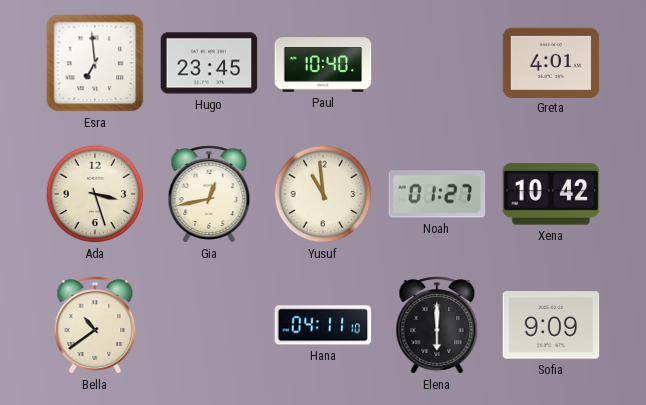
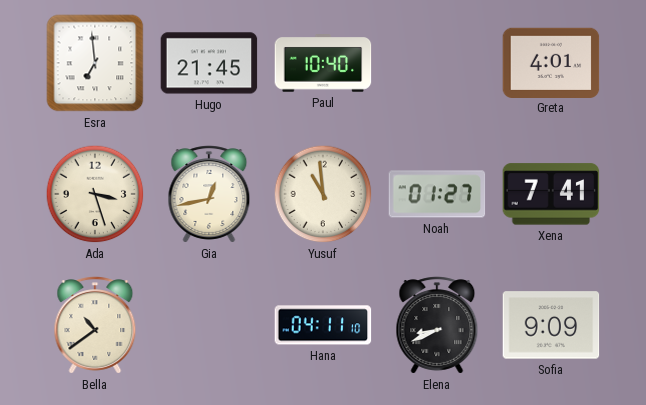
Hugo: 23:45 -> 21:45
Xena: 10:42 -> 7:41
Elena: 6:00 -> 8:41
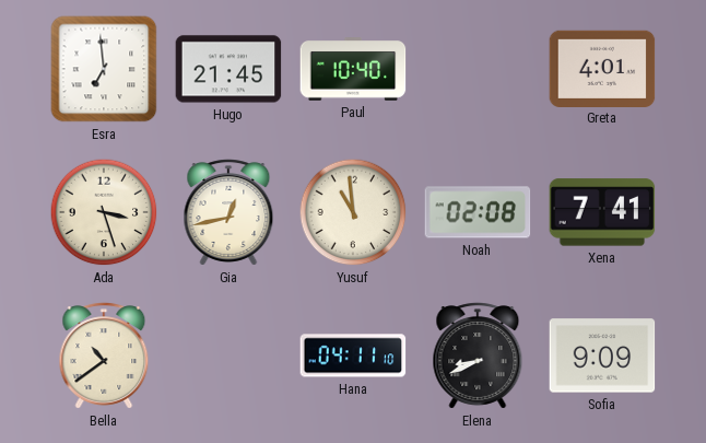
Noah: 01:27 -> 02:08
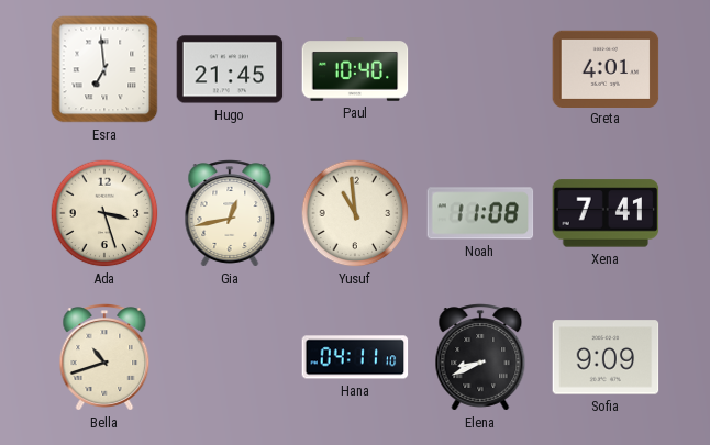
Noah: 02:08 -> 11:08
Bella: 10:39 -> 10:42
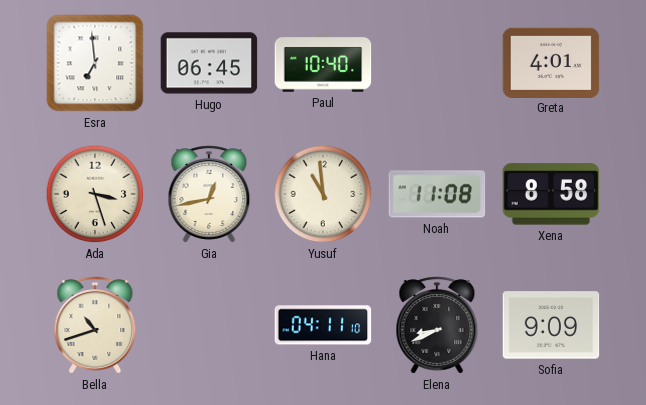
Hugo: 21:45 -> 06:45
Xena: 7:41 -> 8:58
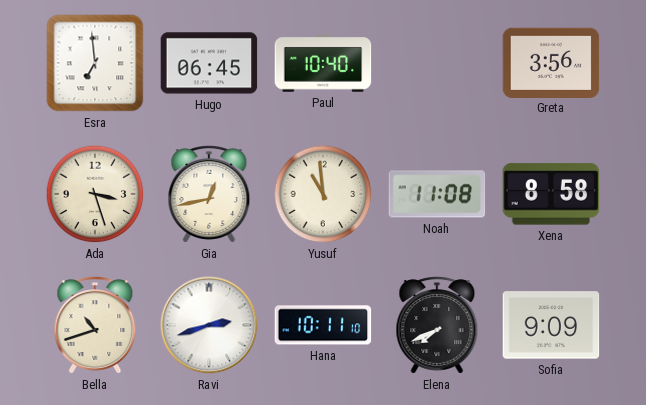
Greta: 4:01 -> 3:56
Ravi: none -> 2:42
Hana: 04:11 -> 10:11
Elena: 8:41 -> 7:41
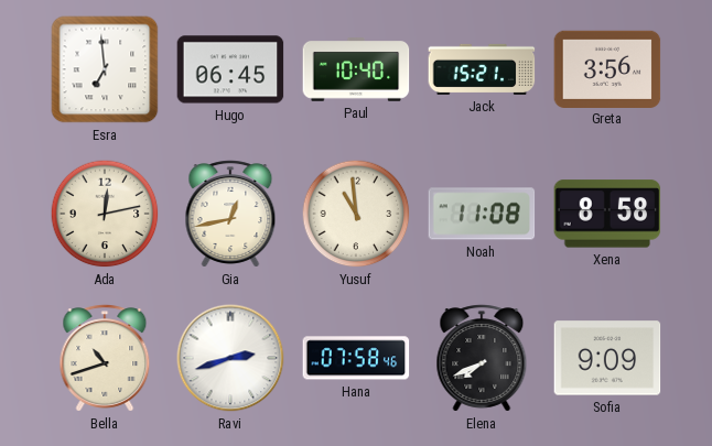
Jack: none -> 15:21
Ada: 3:27 -> 12:13
Hana: 10:11 -> 07:58
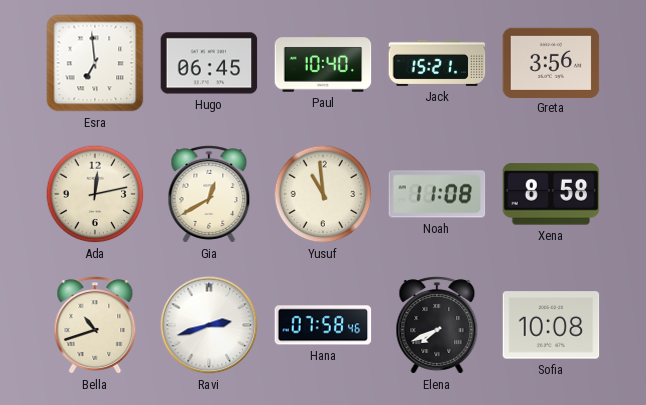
Gia: 12:43 -> 12:40
Sofia: 9:09 -> 10:08
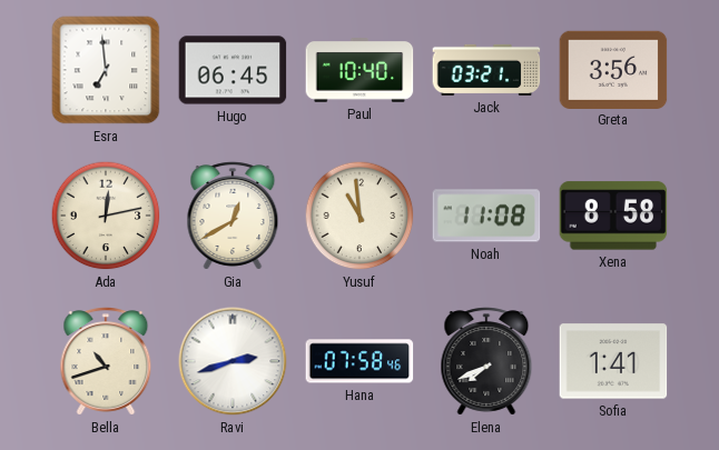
Jack: 15:21 -> 03:21
Sofia: 10:08 -> 1:41
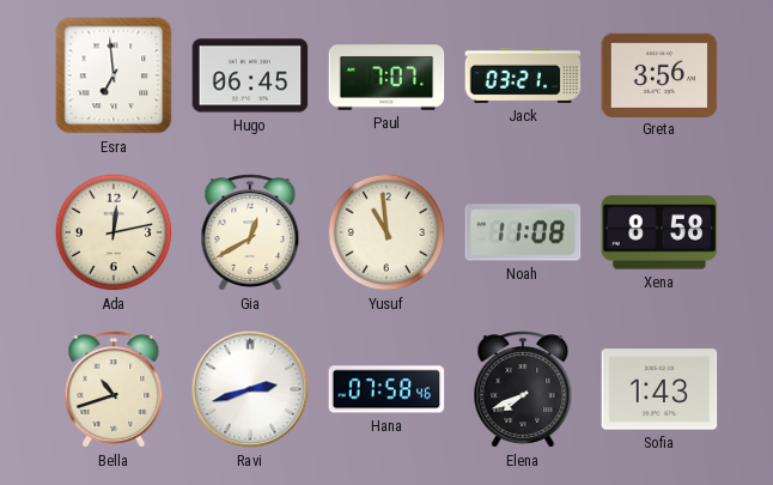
Paul: 10:40 -> 7:07
Sofia: 1:41 -> 1:43
